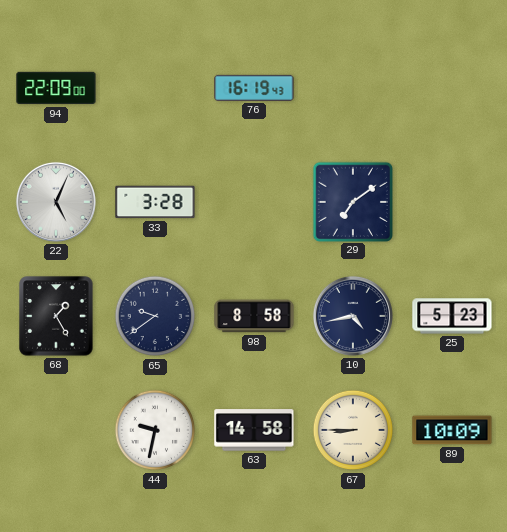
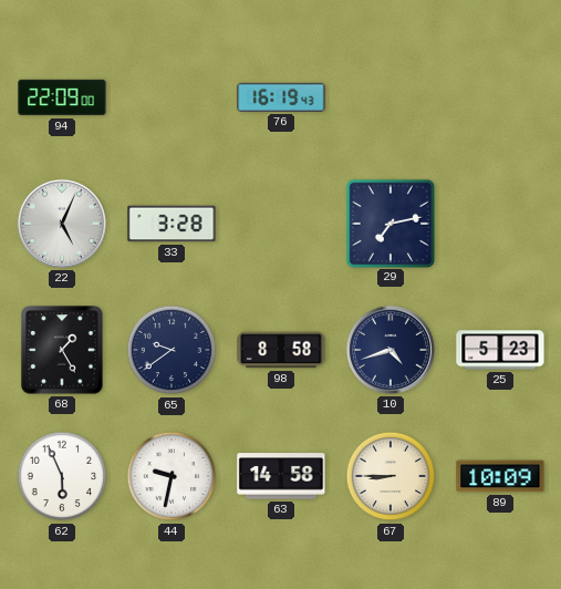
29: 7:09 -> 7:13
10: 4:43 -> 4:42
62: none -> 5:56
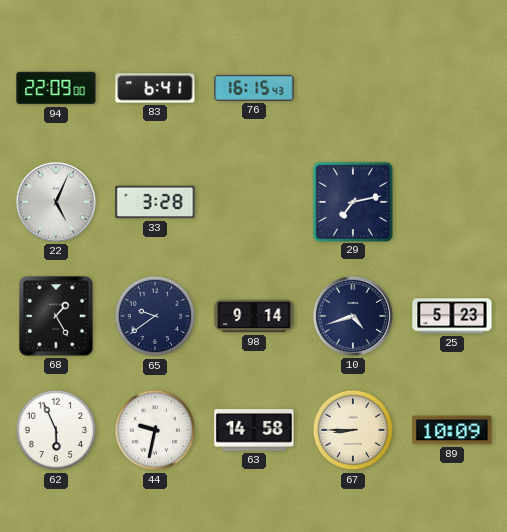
83: none -> 6:41
76: 16:19 -> 16:15
98: 8:58 -> 9:14
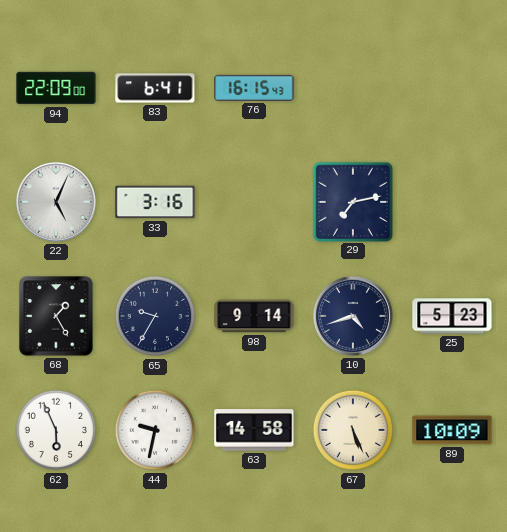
33: 3:28 -> 3:16
65: 9:39 -> 9:35
67: 8:45 -> 5:26
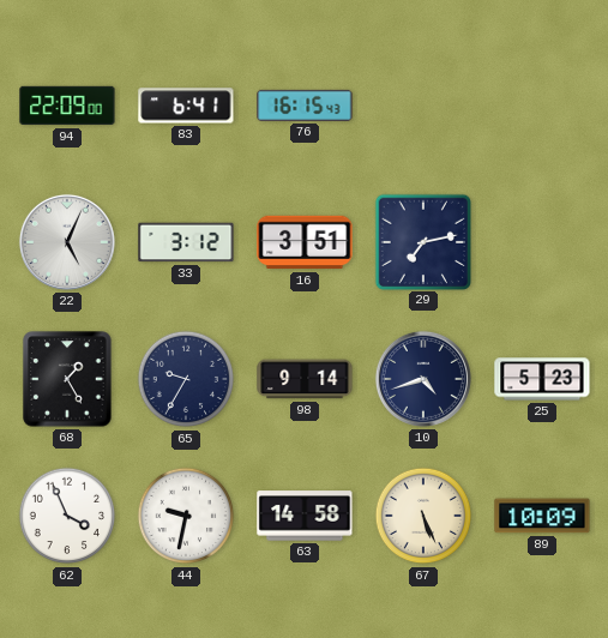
33: 3:16 -> 3:12
16: none -> 3:51
62: 5:56 -> 3:56
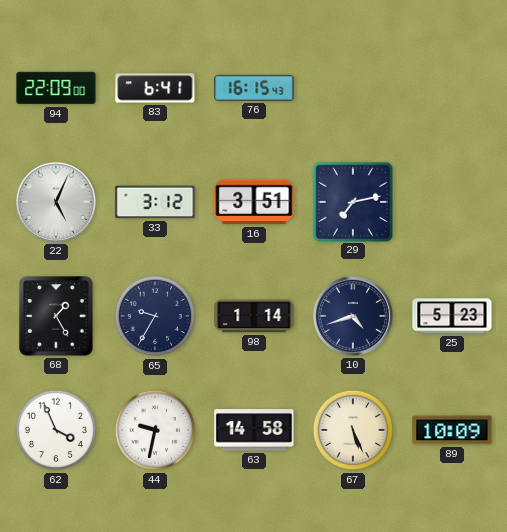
98: 9:14 -> 1:14
